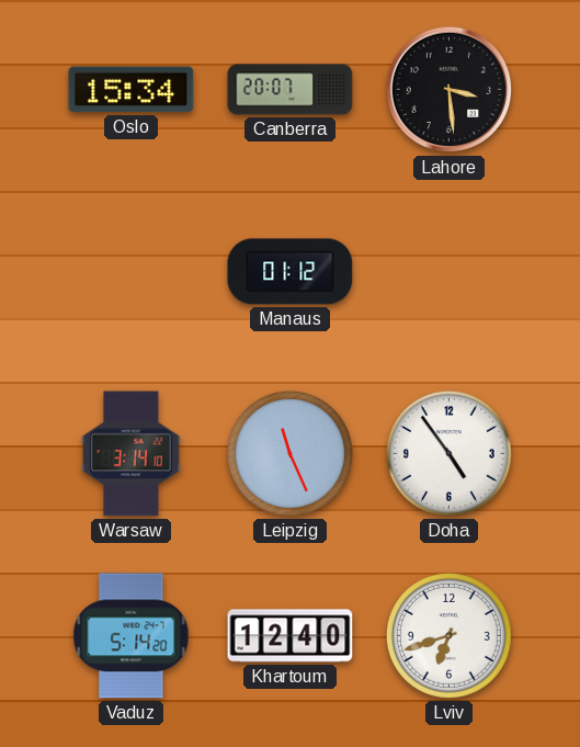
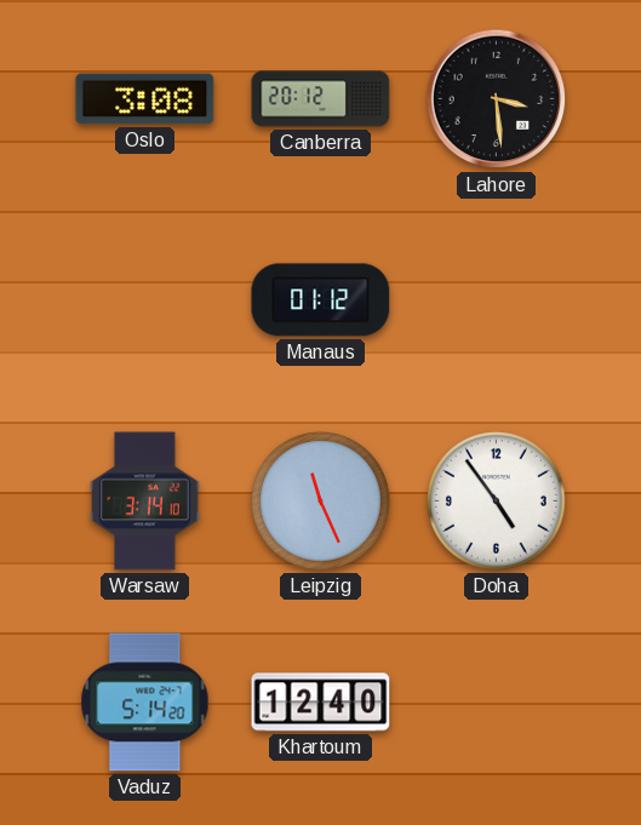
Oslo: 15:34 -> 3:08
Canberra: 20:07 -> 20:12
Lviv: 6:42 -> none
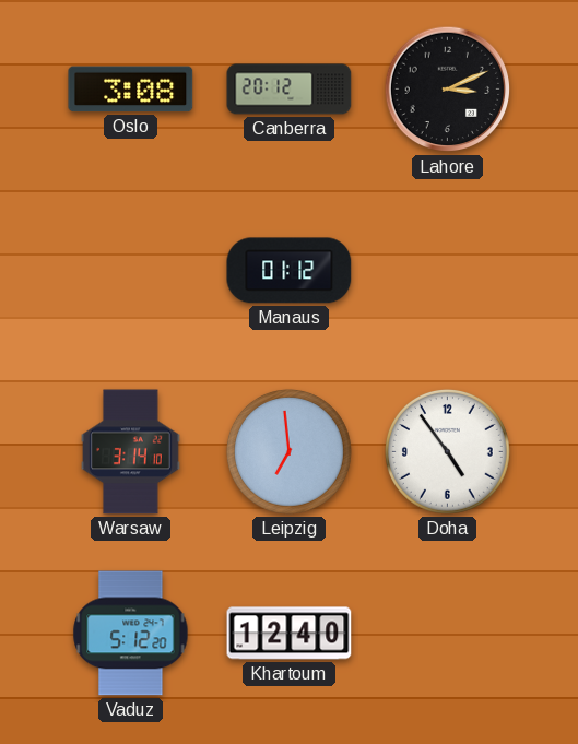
Lahore: 3:29 -> 3:11
Leipzig: 11:26 -> 6:59
Vaduz: 5:14 -> 5:12
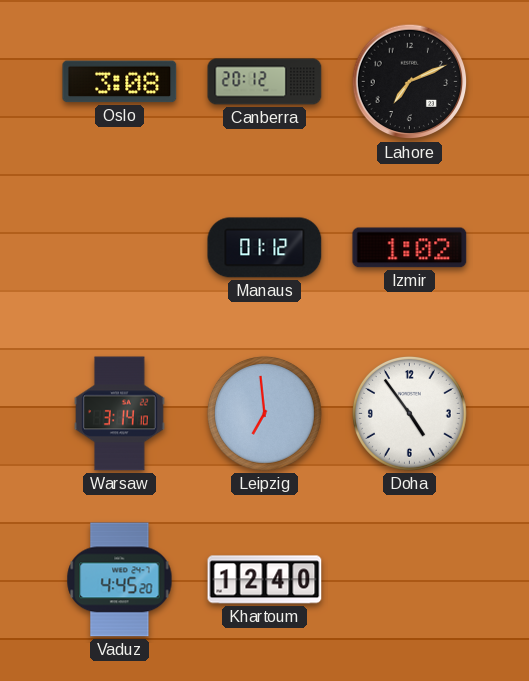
Lahore: 3:11 -> 7:11
Izmir: none -> 1:02
Vaduz: 5:12 -> 4:45
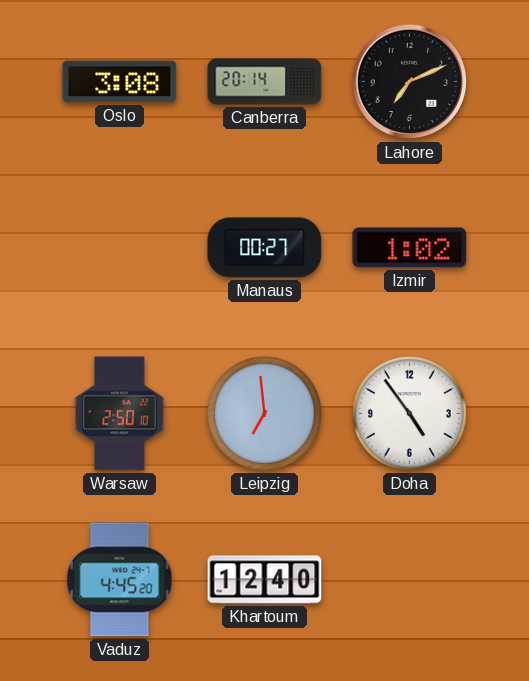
Canberra: 20:12 -> 20:14
Manaus: 01:12 -> 00:27
Warsaw: 3:14 -> 2:50
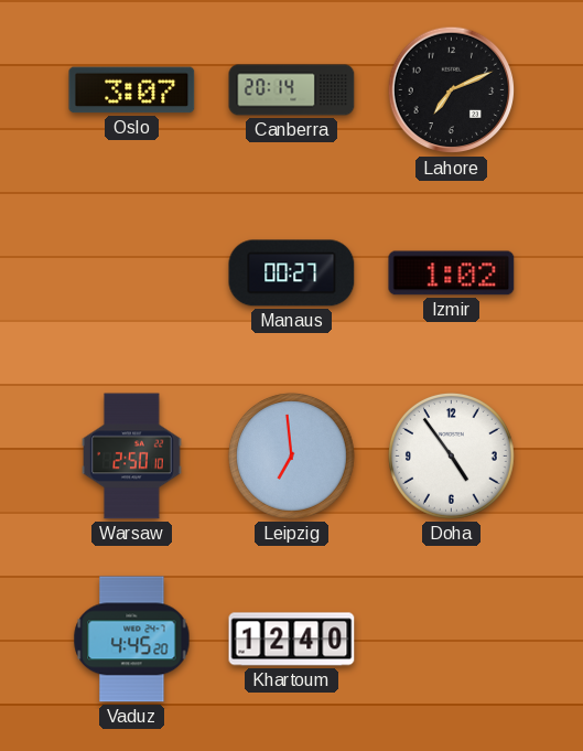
Oslo: 3:08 -> 3:07
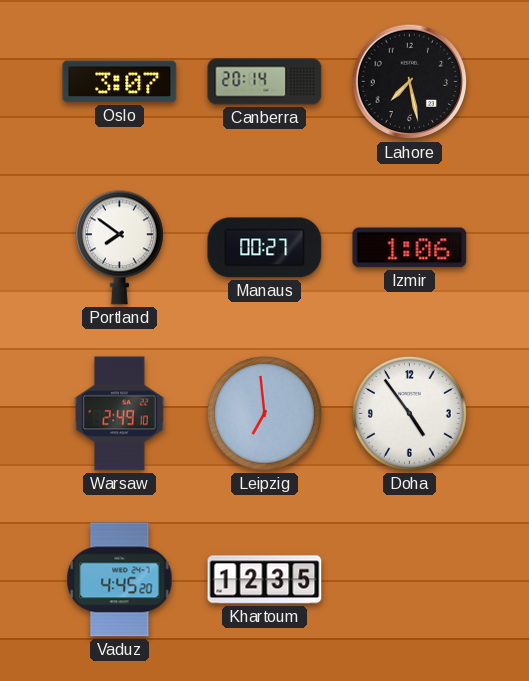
Lahore: 7:11 -> 7:28
Portland: none -> 7:51
Izmir: 1:02 -> 1:06
Warsaw: 2:50 -> 2:49
Khartoum: 12:40 -> 12:35
